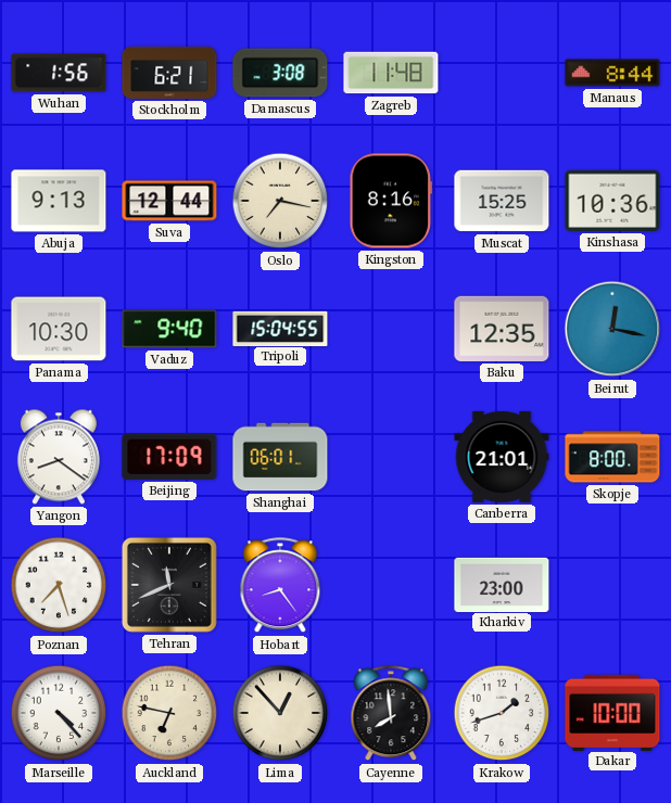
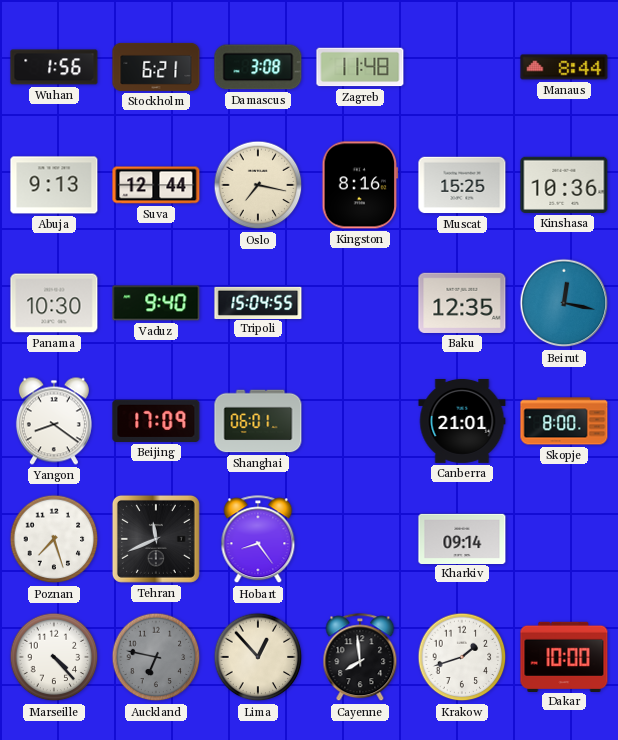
Kharkiv: 23:00 -> 09:14
Auckland dial: cream -> grey
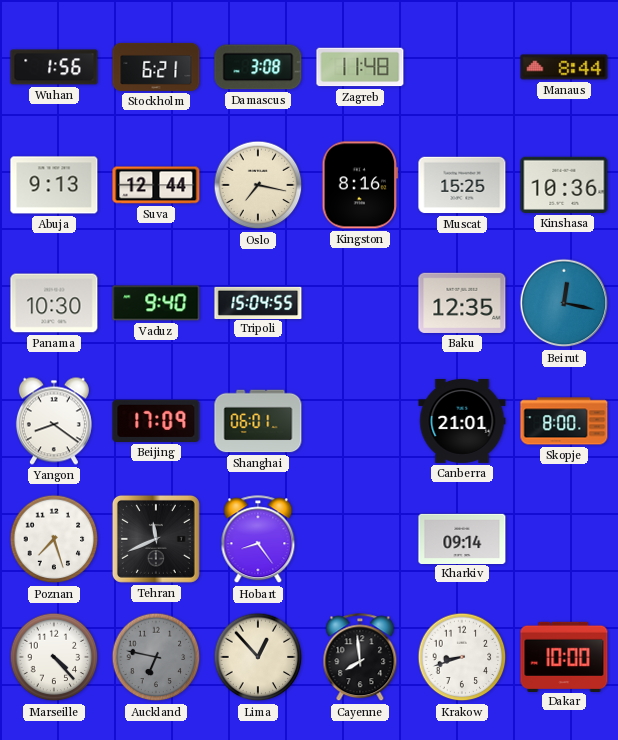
Krakow: 1:42 -> 8:42
